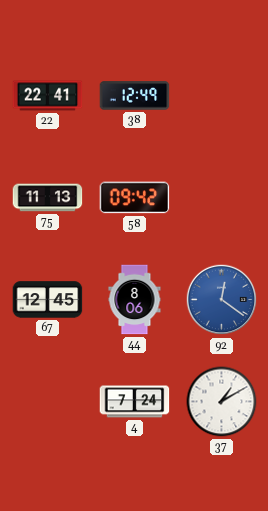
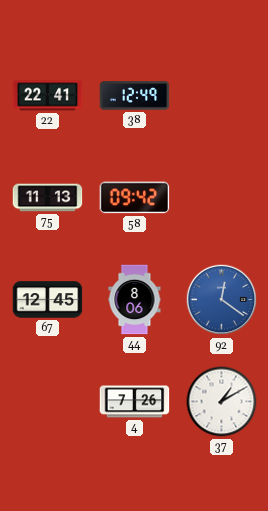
4: 7:24 -> 7:26
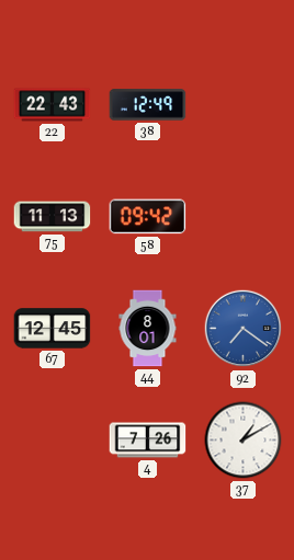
22: 22:41 -> 22:43
44: 8:06 -> 8:01
92: 12:21 -> 7:21
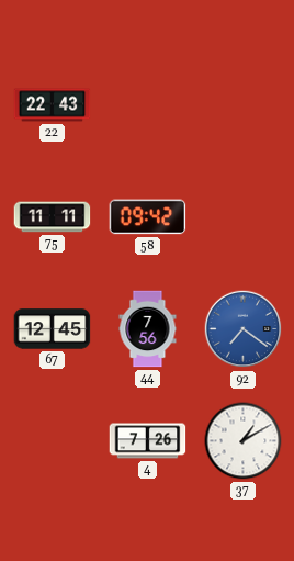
38: 12:49 -> none
75: 11:13 -> 11:11
44: 8:01 -> 7:56
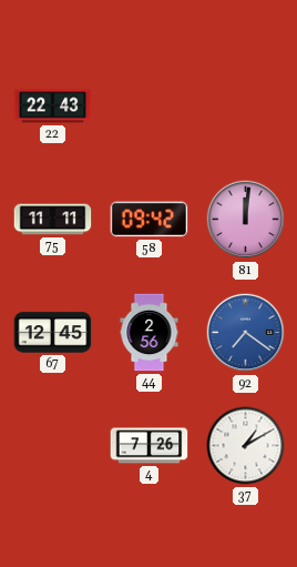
81: none -> 12:01
44: 7:56 -> 2:56
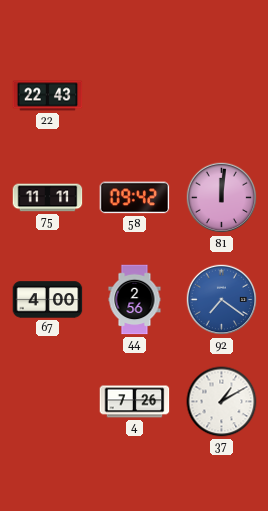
67: 12:45 -> 4:00
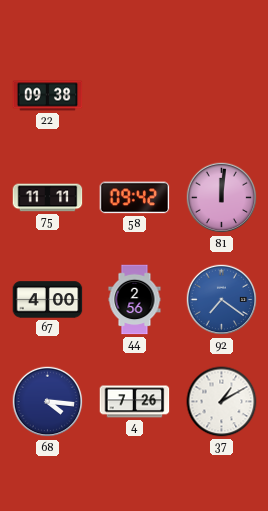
22: 22:43 -> 09:38
68: none -> 4:16
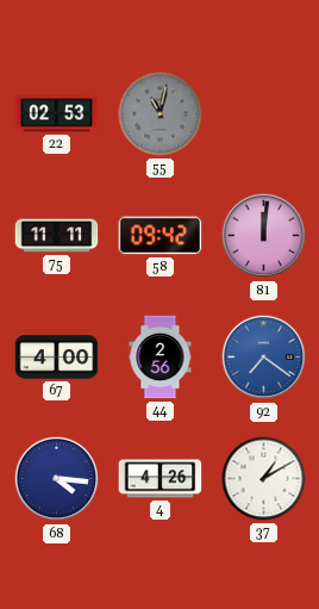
22: 09:38 -> 02:53
55: none -> 11:02
4: 7:26 -> 4:26
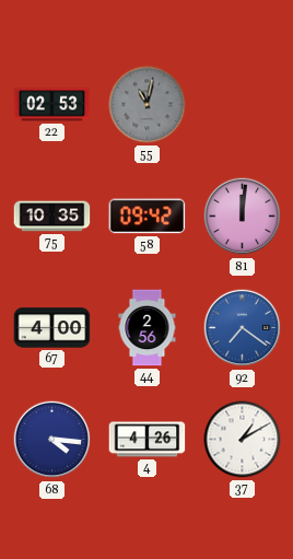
75: 11:11 -> 10:35
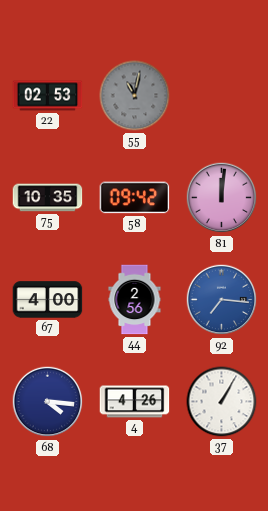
92: 7:21 -> 7:16
37: 1:10 -> 1:05
